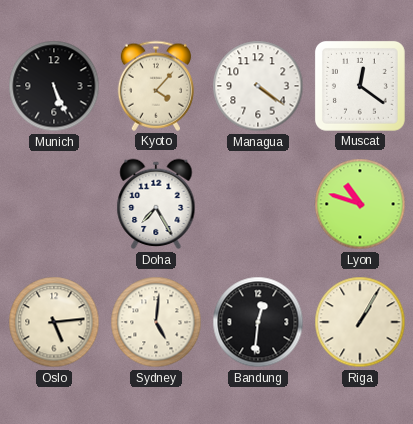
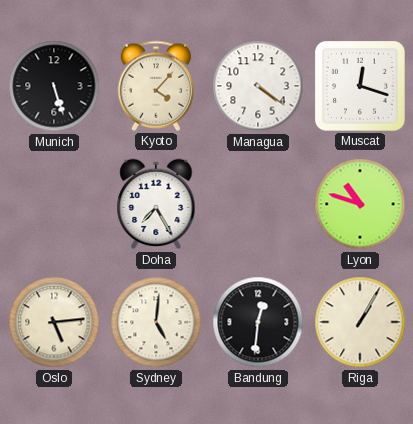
Munich: 5:26 -> 5:27
Muscat: 12:21 -> 12:18
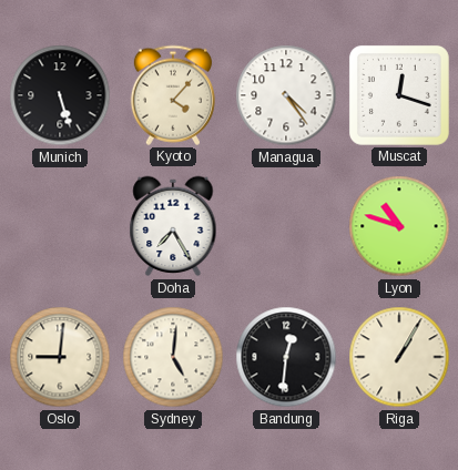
Managua: 4:21 -> 4:24
Oslo: 5:14 -> 9:01
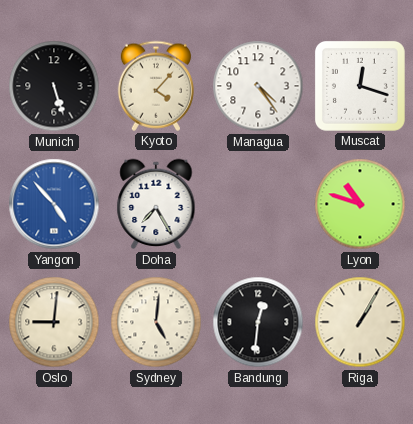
Yangon: none -> 4:53
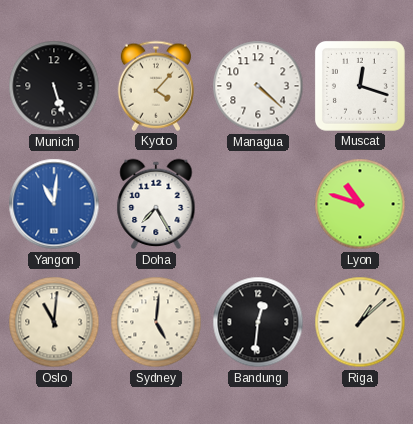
Managua: 4:24 -> 4:22
Yangon: 4:53 -> 11:01
Oslo: 9:01 -> 11:01
Riga: 1:05 -> 1:08
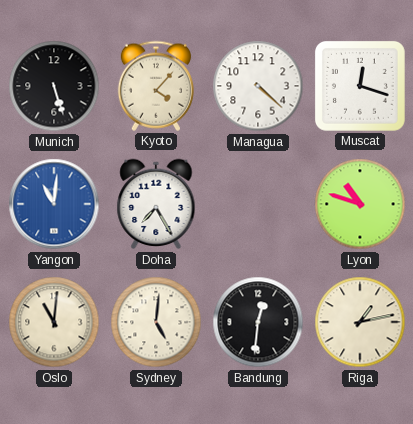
Riga: 1:08 -> 1:13
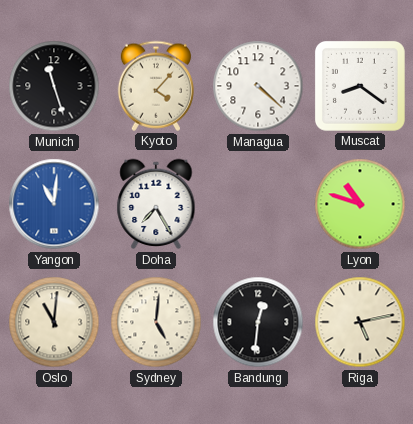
Munich: 5:27 -> 11:27
Muscat: 12:18 -> 8:21
Riga: 1:13 -> 5:13
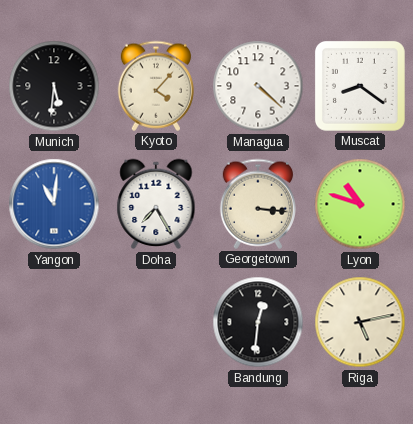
Munich: 11:27 -> 5:31
Georgetown: none -> 3:16
Oslo: 11:01 -> none
Sydney: 5:01 -> none
